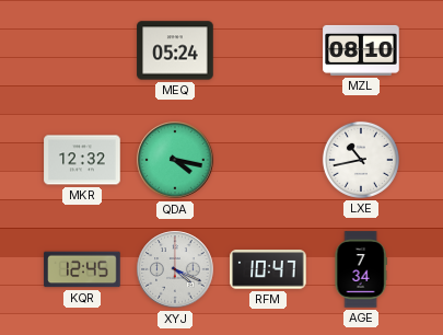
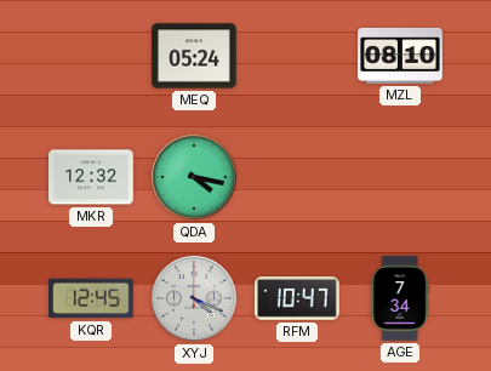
LXE: 10:43 -> none
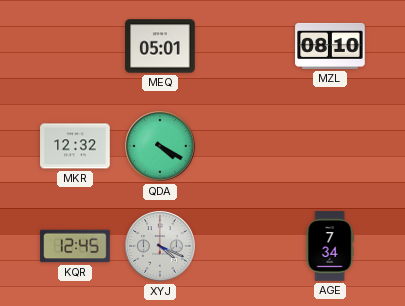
MEQ: 05:24 -> 05:01
QDA: 4:17 -> 4:20
RFM: 10:47 -> none
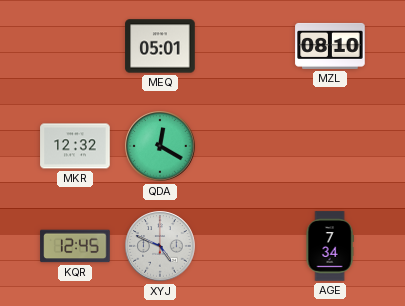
QDA: 4:20 -> 12:20
XYJ: 4:19 -> 4:49
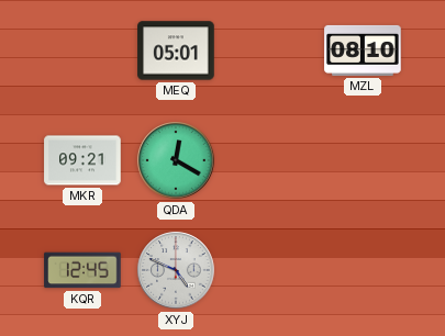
MKR: 12:32 -> 09:21
AGE: 7:34 -> none
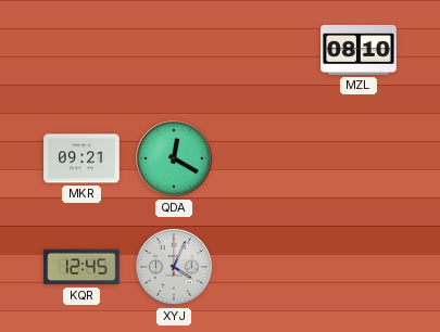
MEQ: 05:01 -> none
XYJ: 4:49 -> 4:04
